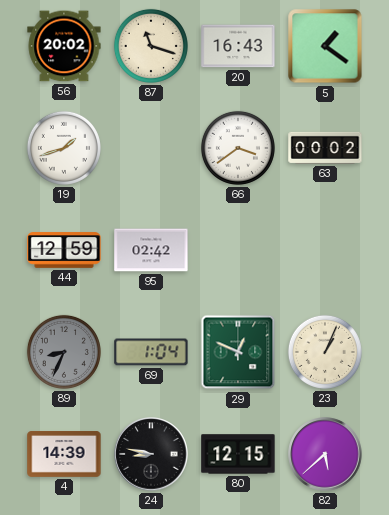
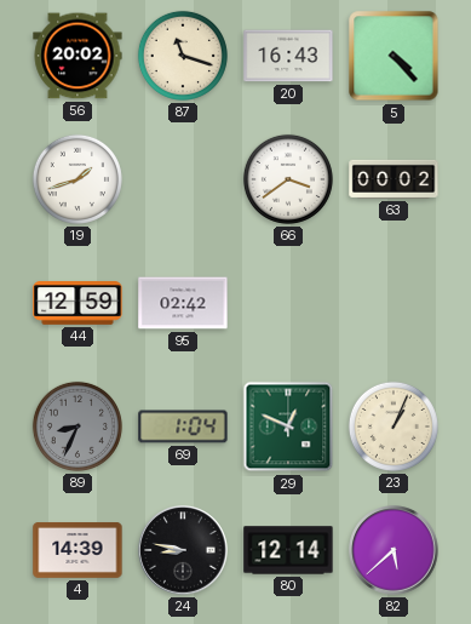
5: 1:21 -> 4:23
80: 12:15 -> 12:14
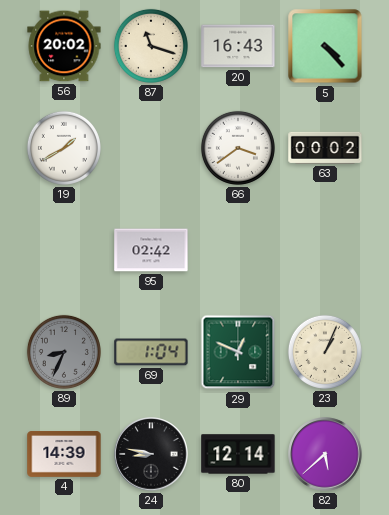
19: 1:42 -> 1:40
44: 12:59 -> none
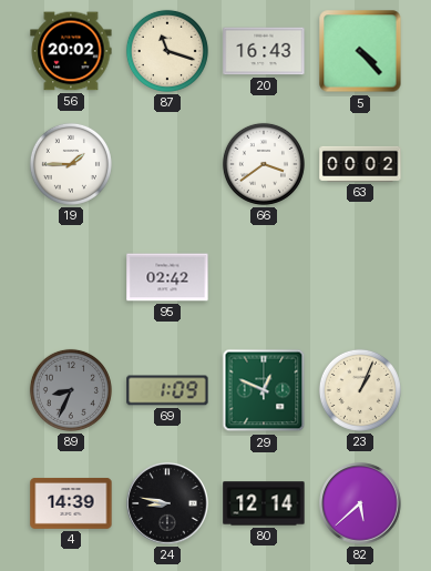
19: 1:40 -> 1:45
69: 1:04 -> 1:09
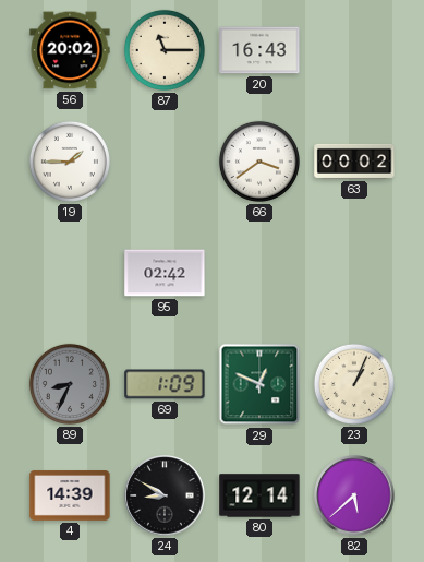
87: 11:18 -> 11:15
5: 4:23 -> none
24: 8:47 -> 8:50
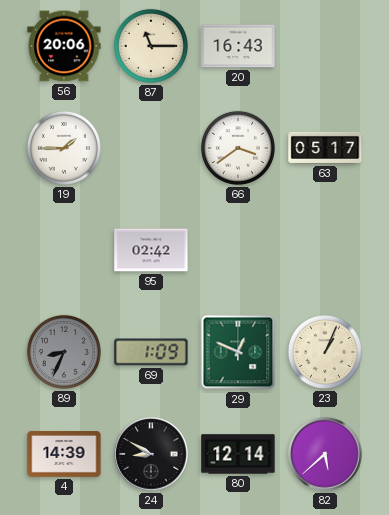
56: 20:02 -> 20:06
63: 00:02 -> 05:17
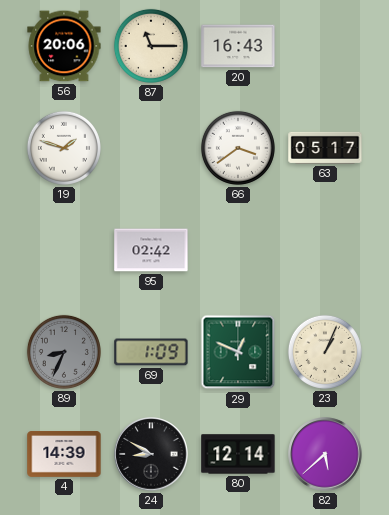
19: 1:45 -> 1:48
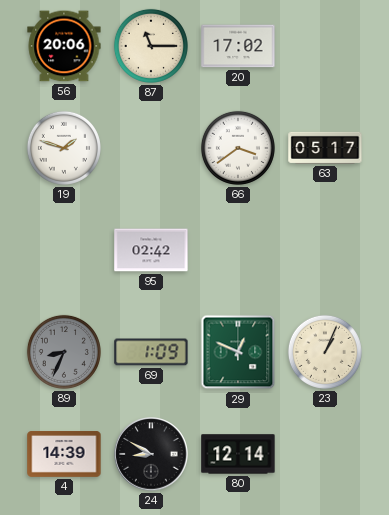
20: 16:43 -> 17:02
82: 5:38 -> none
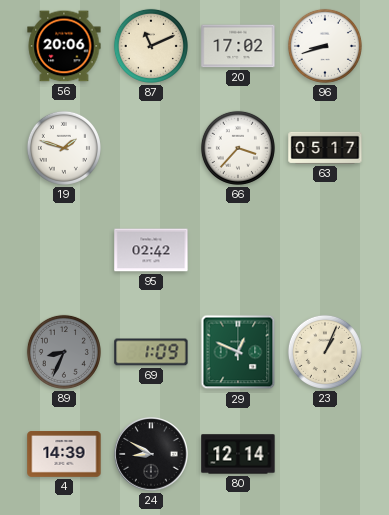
87: 11:15 -> 11:11
96: none -> 8:42
66: 3:39 -> 3:37
